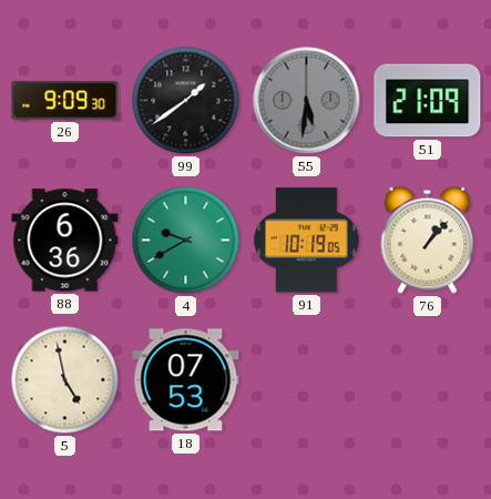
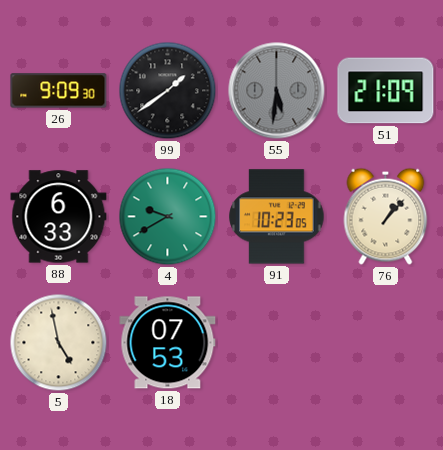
88: 6:36 -> 6:33
91: 10:19 -> 10:23
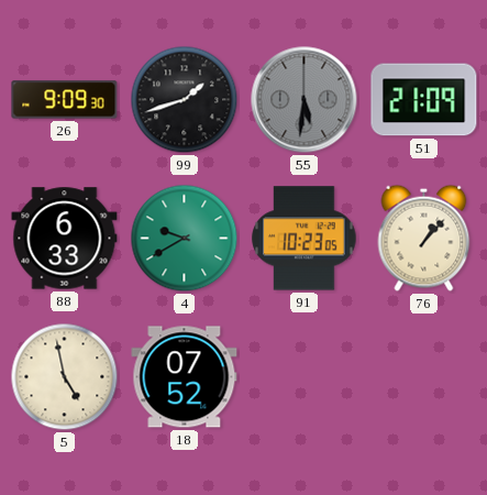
99: 1:39 -> 1:42
18: 07:53 -> 07:52
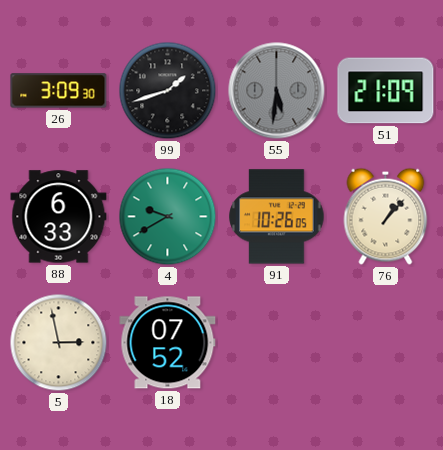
26: 9:09 -> 3:09
91: 10:23 -> 10:26
5: 4:58 -> 2:58
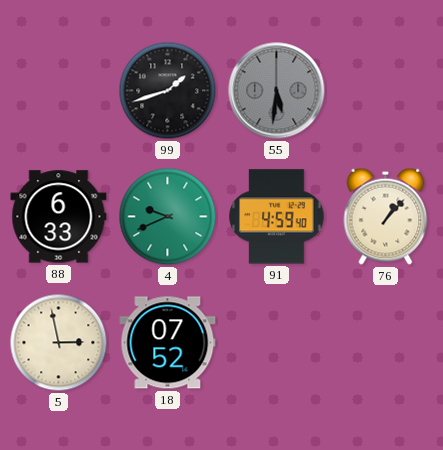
26: 3:09 -> none
51: 21:09 -> none
4: 9:40 -> 9:41
91: 10:26 -> 4:59
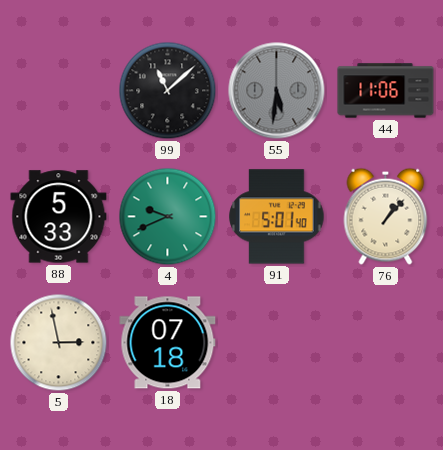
99: 1:42 -> 11:08
44: none -> 11:06
88: 6:33 -> 5:33
91: 4:59 -> 5:01
18: 07:52 -> 07:18
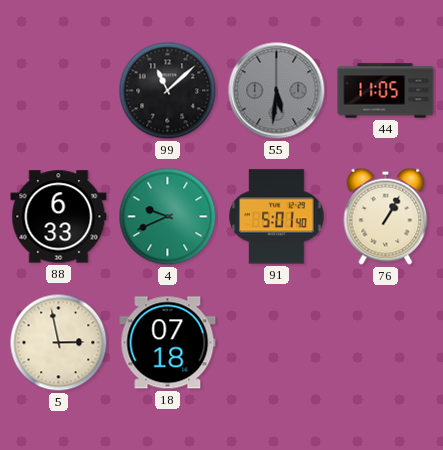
44: 11:06 -> 11:05
88: 5:33 -> 6:33
76: 1:07 -> 1:05
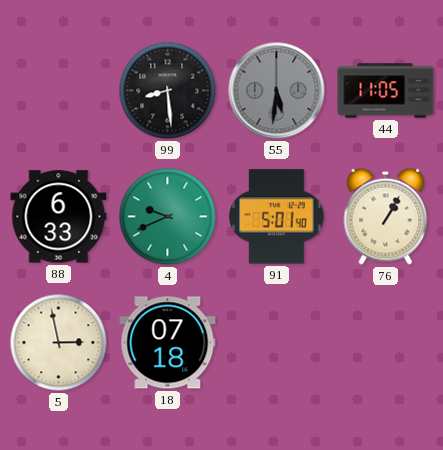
99: 11:08 -> 8:29
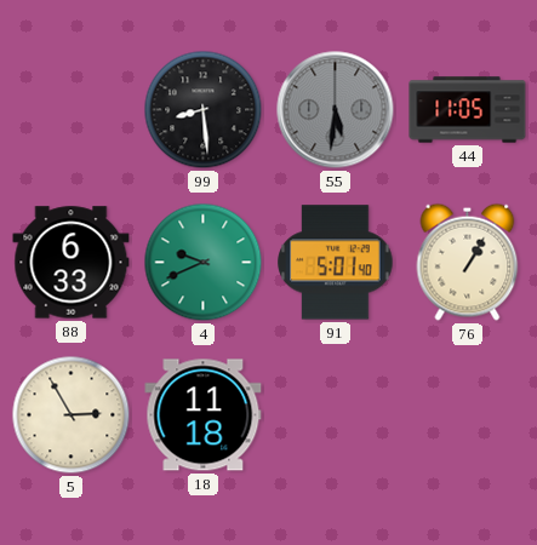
5: 2:58 -> 2:55
18: 07:18 -> 11:18
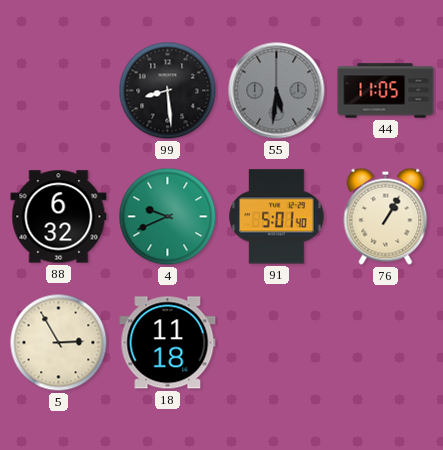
88: 6:33 -> 6:32
